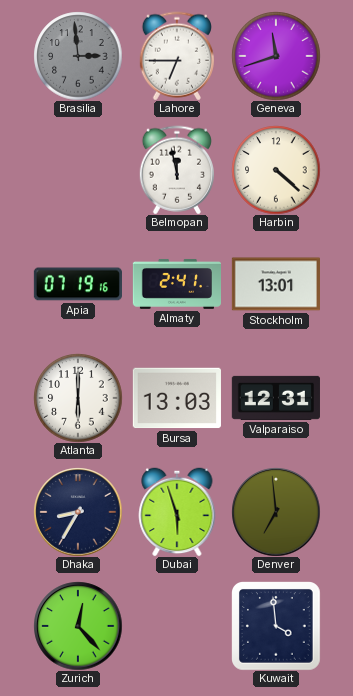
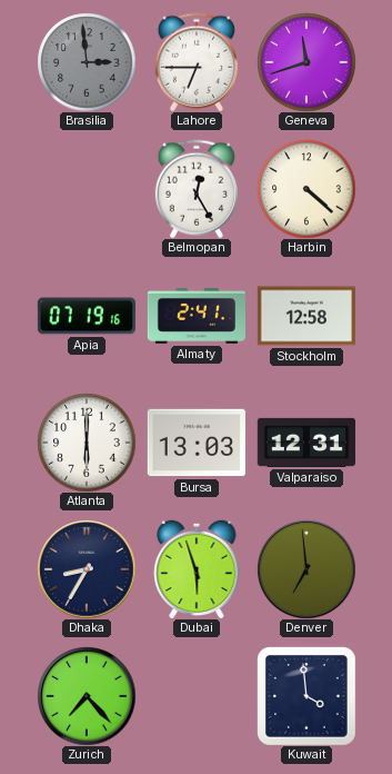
Belmopan: 11:58 -> 12:25
Stockholm: 13:01 -> 12:58
Zurich: 12:23 -> 7:23
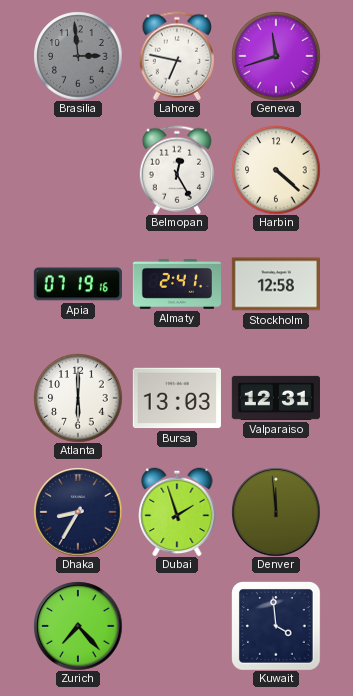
Lahore: 6:45 -> 6:47
Dubai: 5:57 -> 1:57
Denver: 6:59 -> 11:59
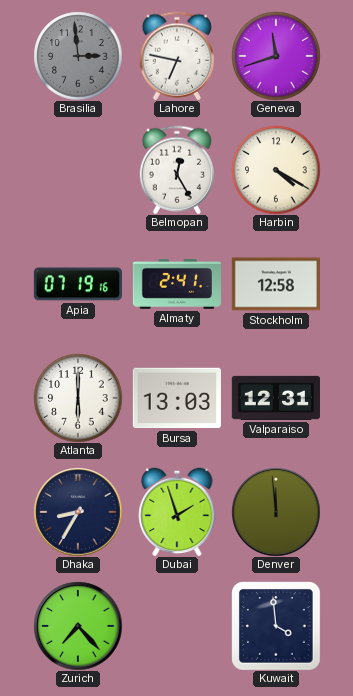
Harbin: 4:22 -> 4:20
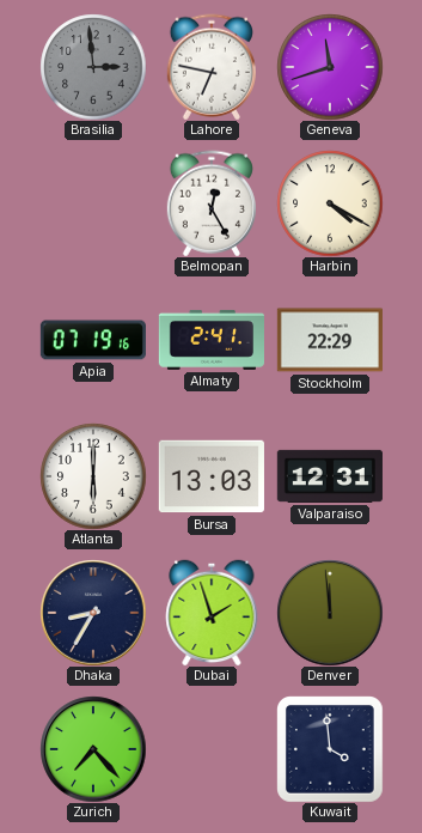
Stockholm: 12:58 -> 22:29
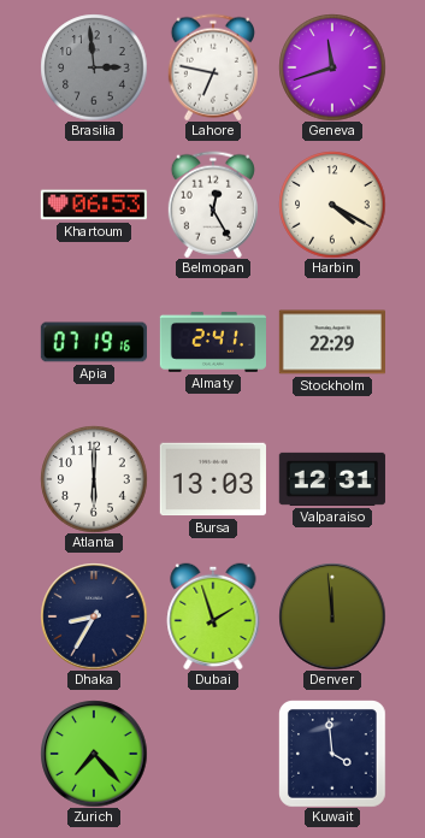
Khartoum: none -> 06:53
